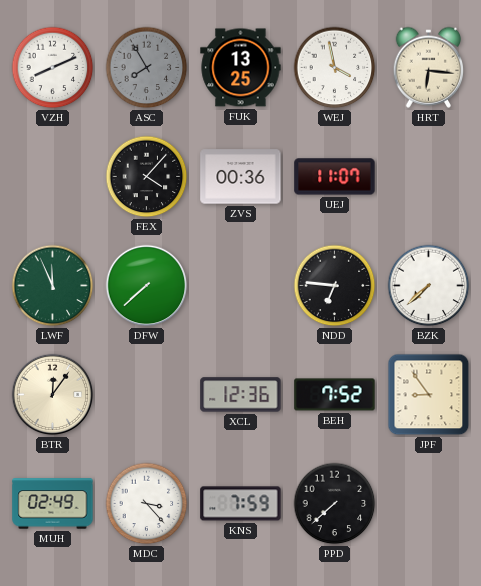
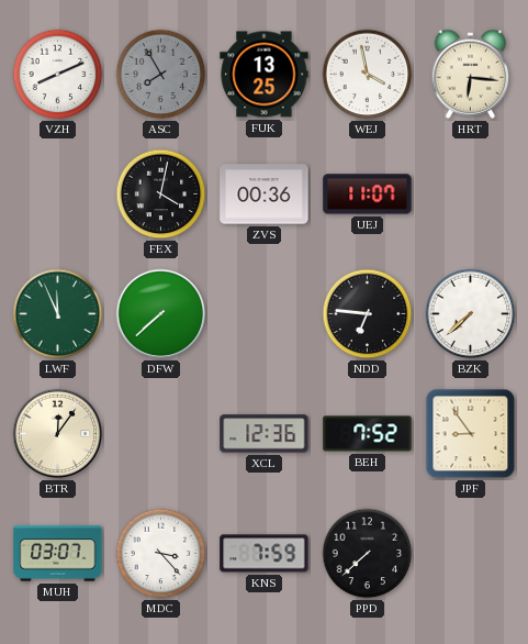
FEX: 4:07 -> 4:02
MUH: 02:49 -> 03:07
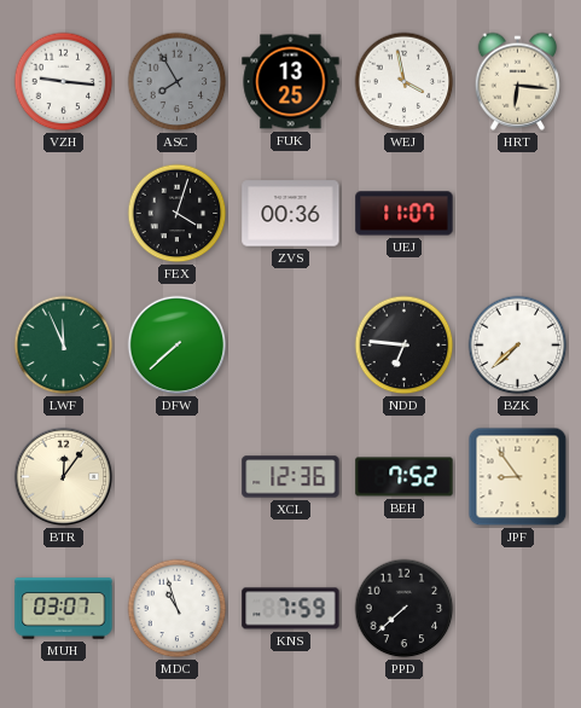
VZH: 8:11 -> 9:16
FEX: 4:02 -> 4:03
MDC: 3:23 -> 10:57
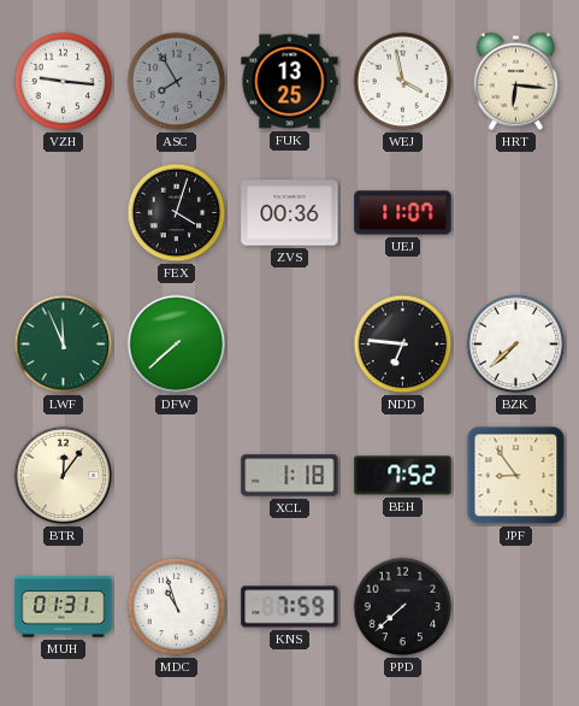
XCL: 12:36 -> 1:18
MUH: 03:07 -> 01:31
